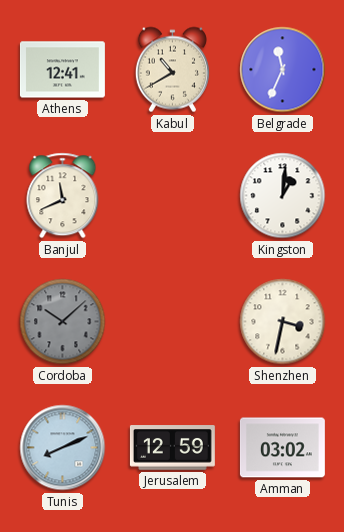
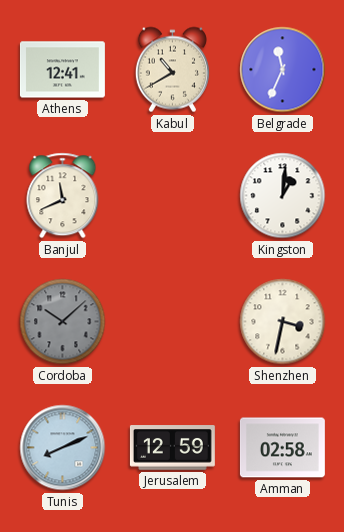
Amman: 03:02 -> 02:58
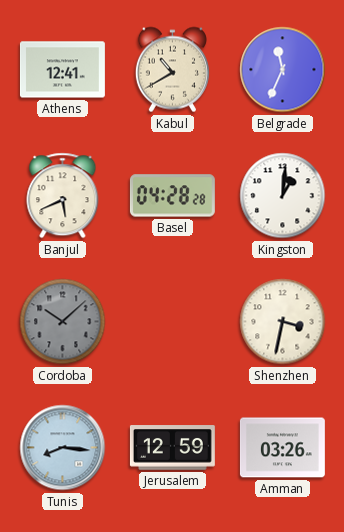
Banjul: 11:41 -> 5:41
Basel: none -> 04:28
Tunis: 8:11 -> 8:16
Amman: 02:58 -> 03:26
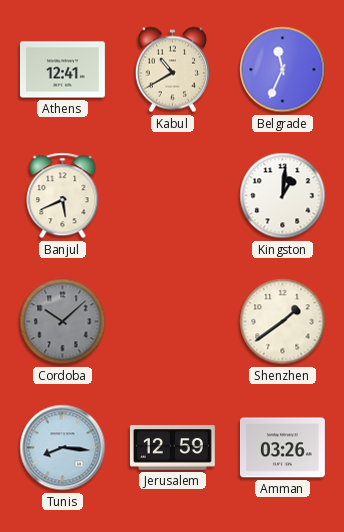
Basel: 04:28 -> none
Shenzhen: 3:32 -> 1:39
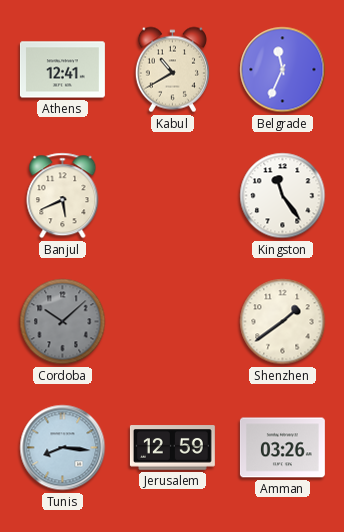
Kingston: 1:01 -> 11:24
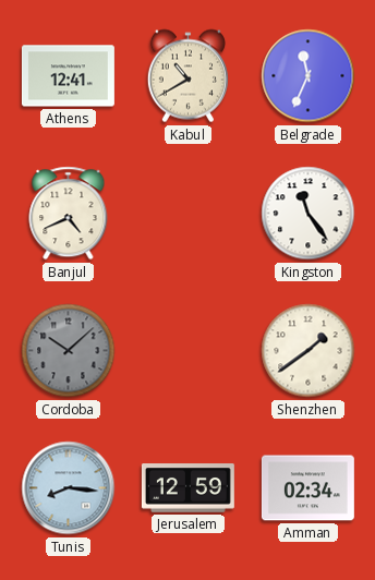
Banjul: 5:41 -> 4:41
Amman: 03:26 -> 02:34
